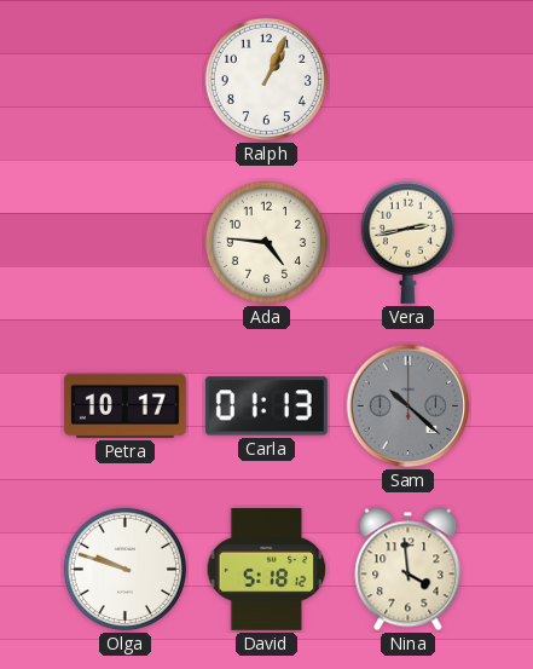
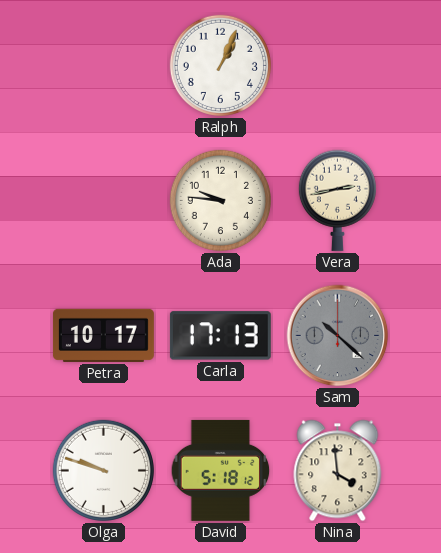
Ada: 4:46 -> 9:46
Carla: 01:13 -> 17:13
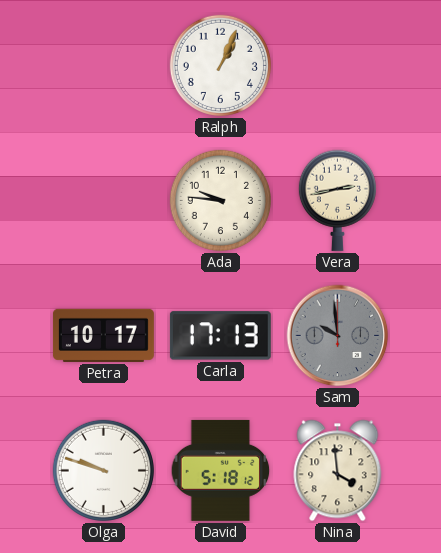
Sam: 10:22 -> 9:59
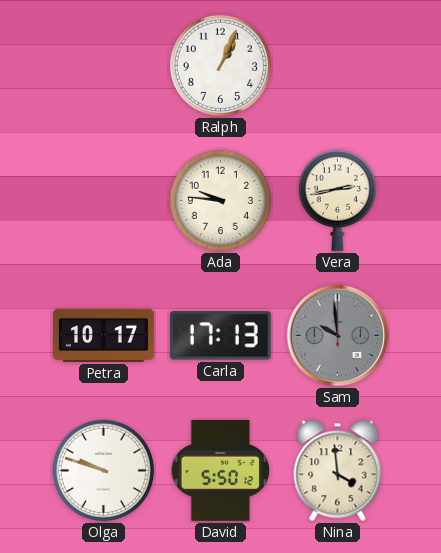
David: 5:18 -> 5:50
